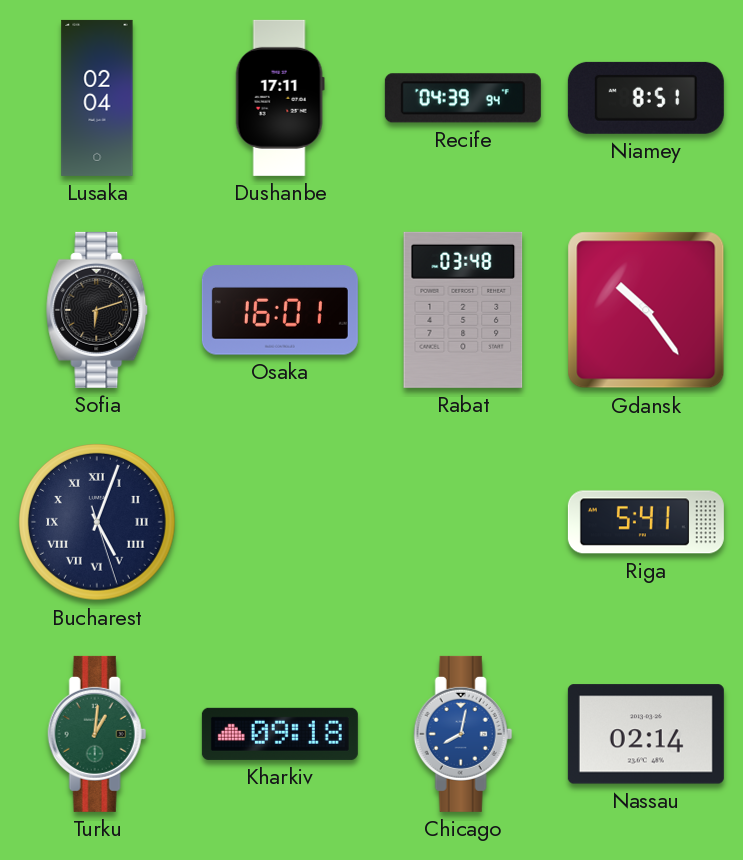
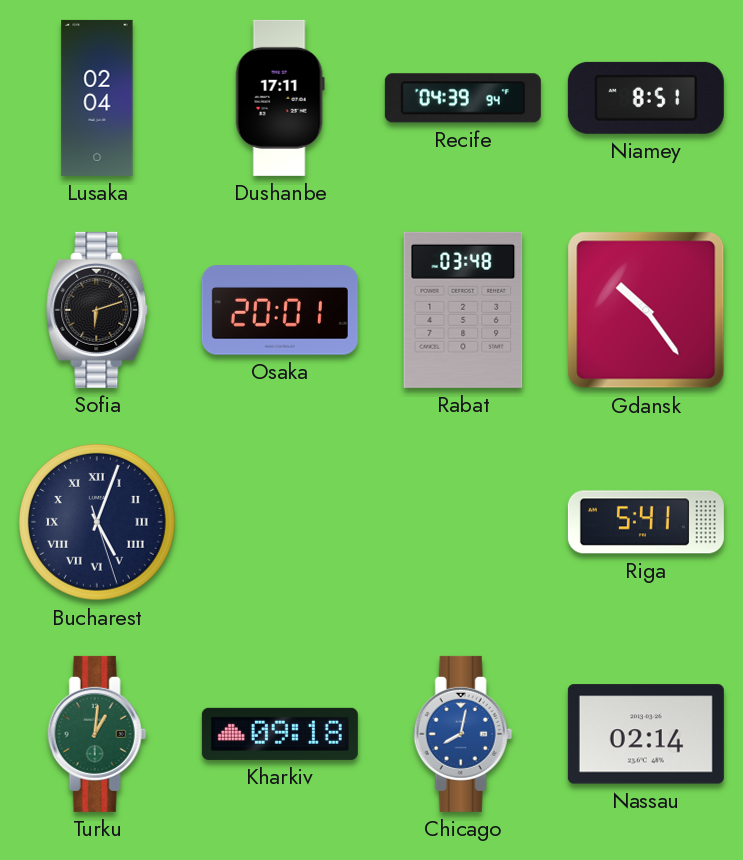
Osaka: 16:01 -> 20:01
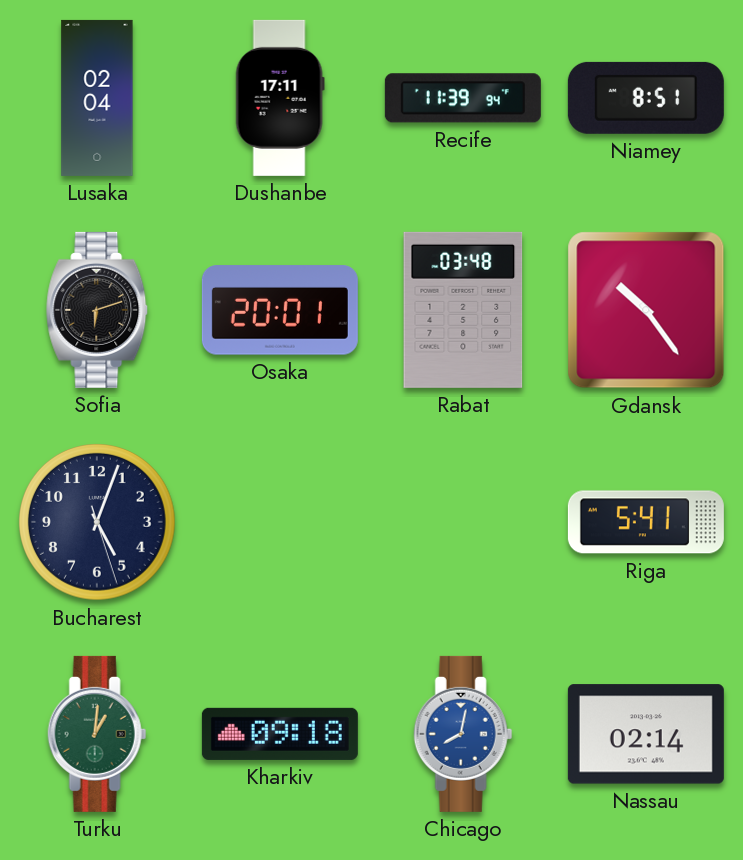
Recife: 04:39 -> 11:39
Bucharest numerals: Roman -> Arabic
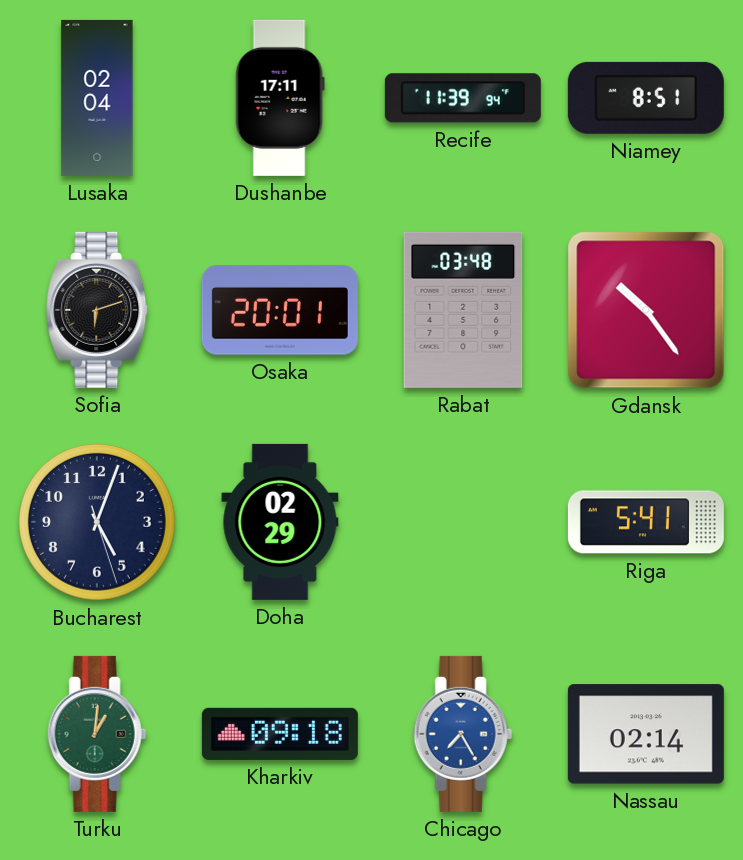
Doha: none -> 02:29
Chicago: 8:02 -> 7:25
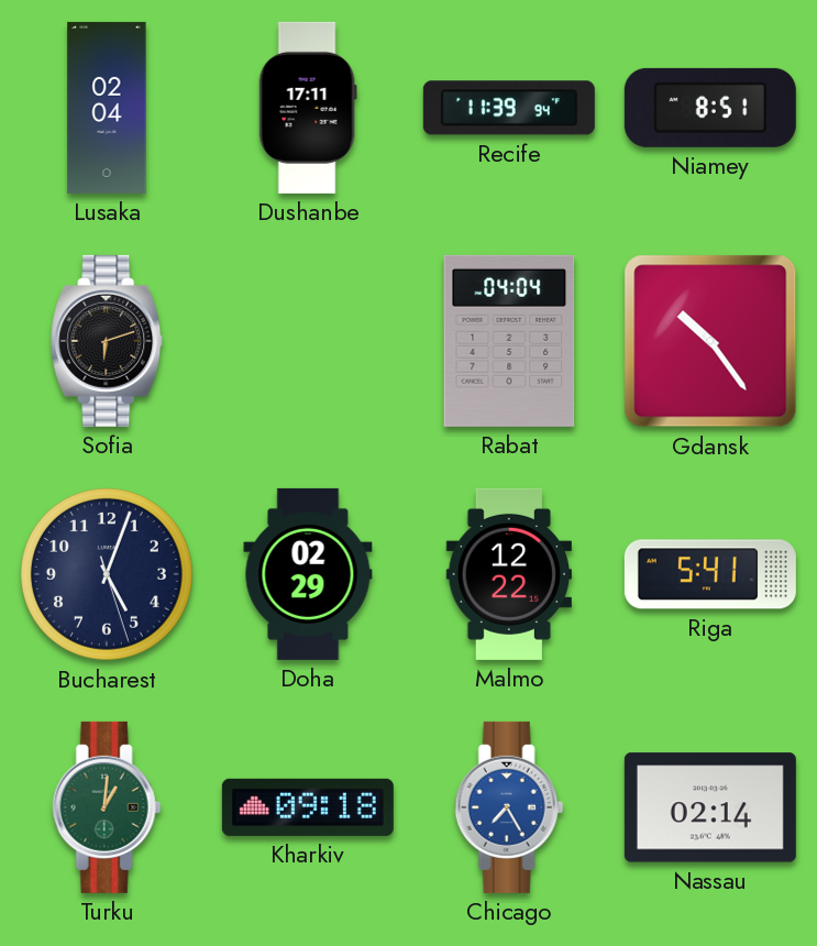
Osaka: 20:01 -> none
Rabat: 03:48 -> 04:04
Malmo: none -> 12:22
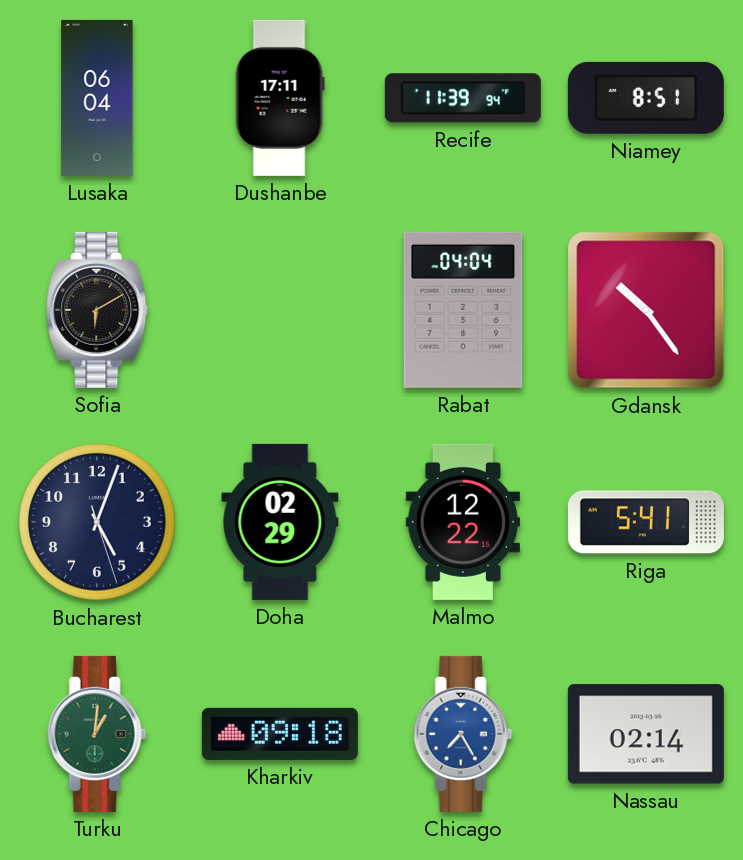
Lusaka: 02:04 -> 06:04
Sofia: 6:12 -> 6:10
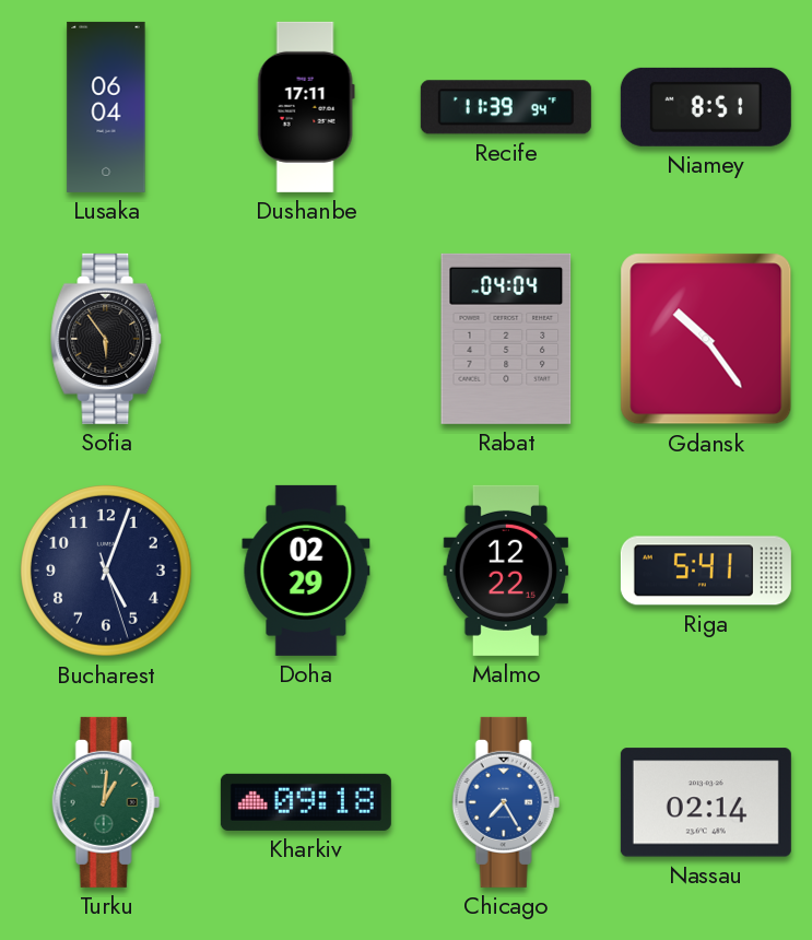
Sofia: 6:10 -> 5:54
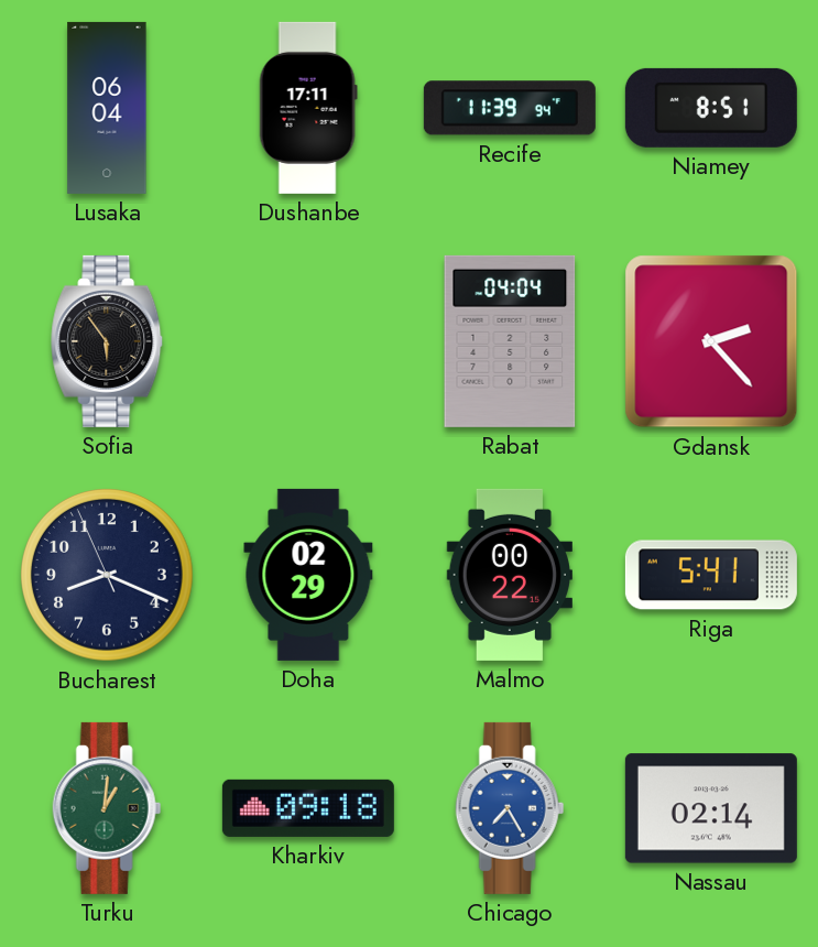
Gdansk: 10:24 -> 2:23
Bucharest: 5:03 -> 8:18
Malmo: 12:22 -> 00:22
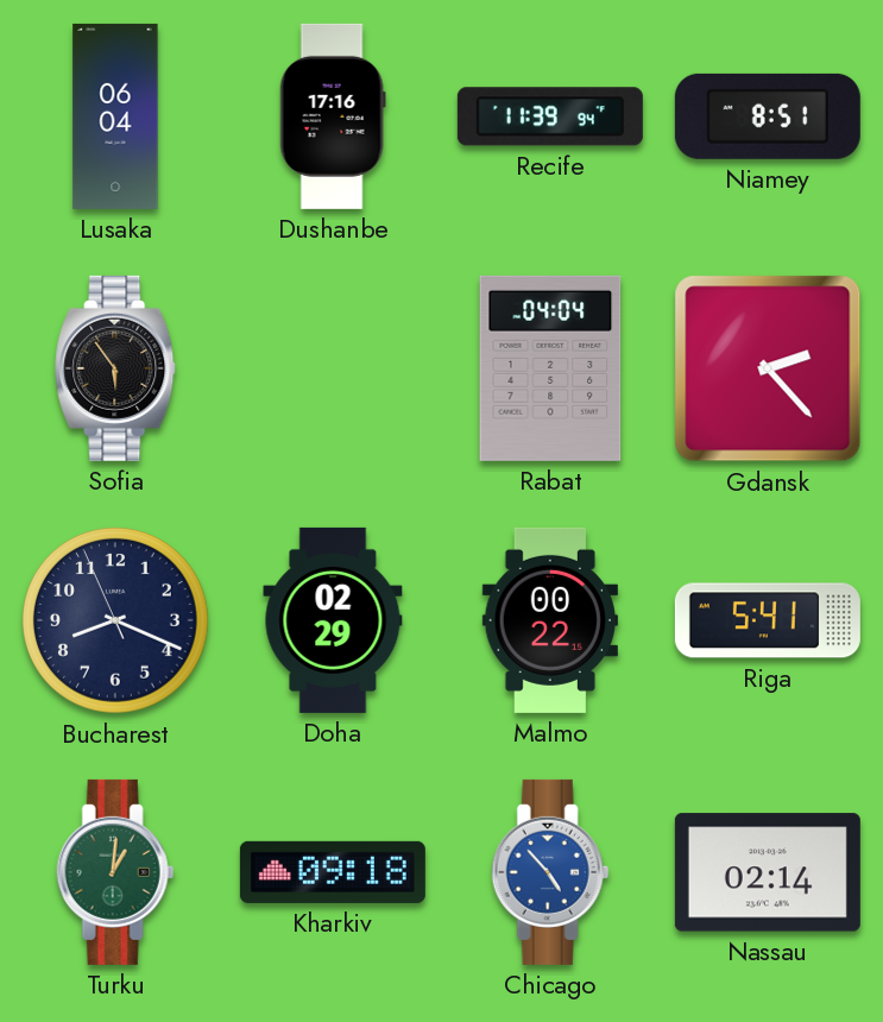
Dushanbe: 17:11 -> 17:16
Chicago: 7:25 -> 4:53
